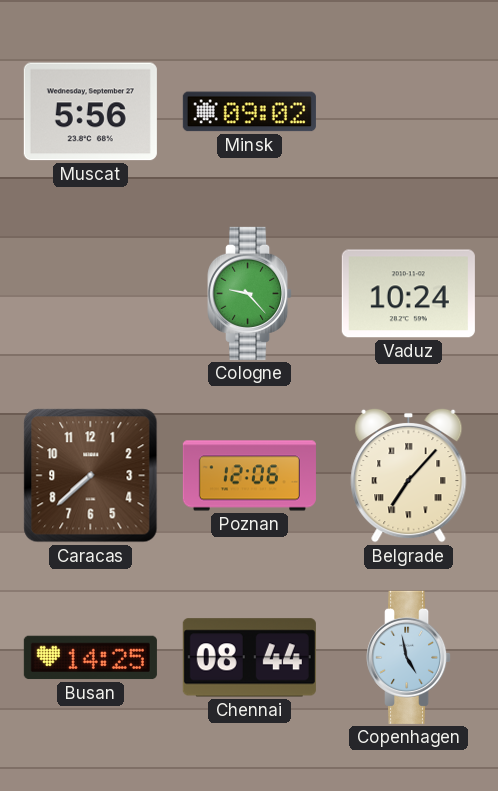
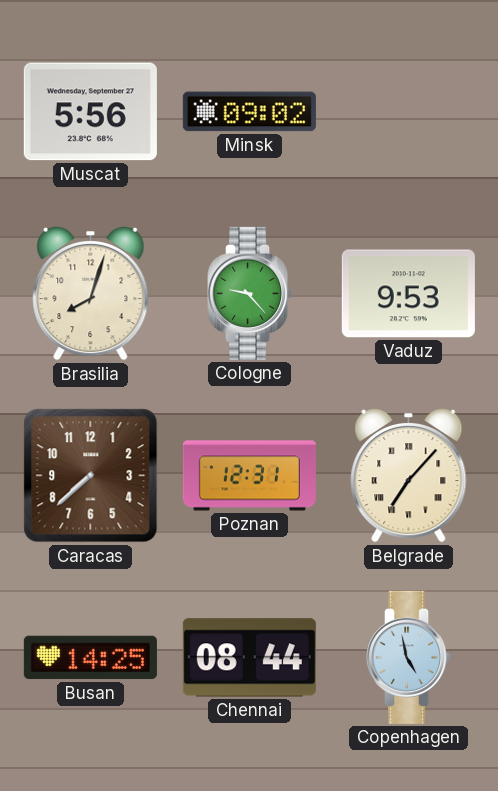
Brasilia: none -> 8:03
Vaduz: 10:24 -> 9:53
Poznan: 12:06 -> 12:31
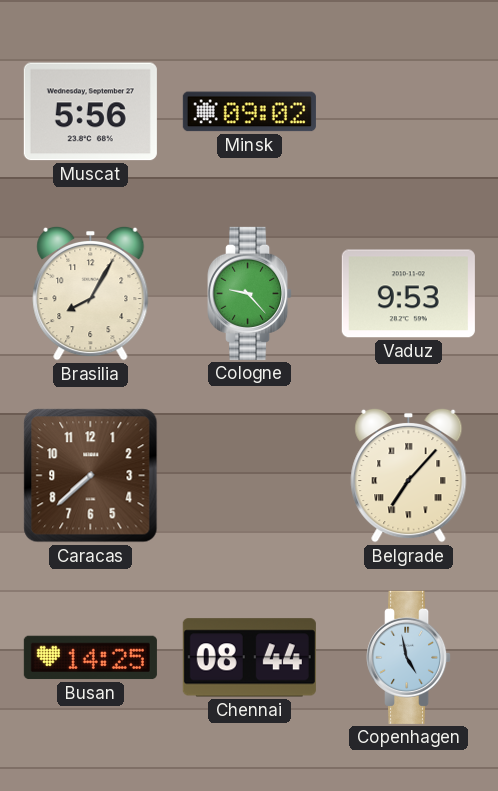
Brasilia: 8:03 -> 8:05
Poznan: 12:31 -> none
